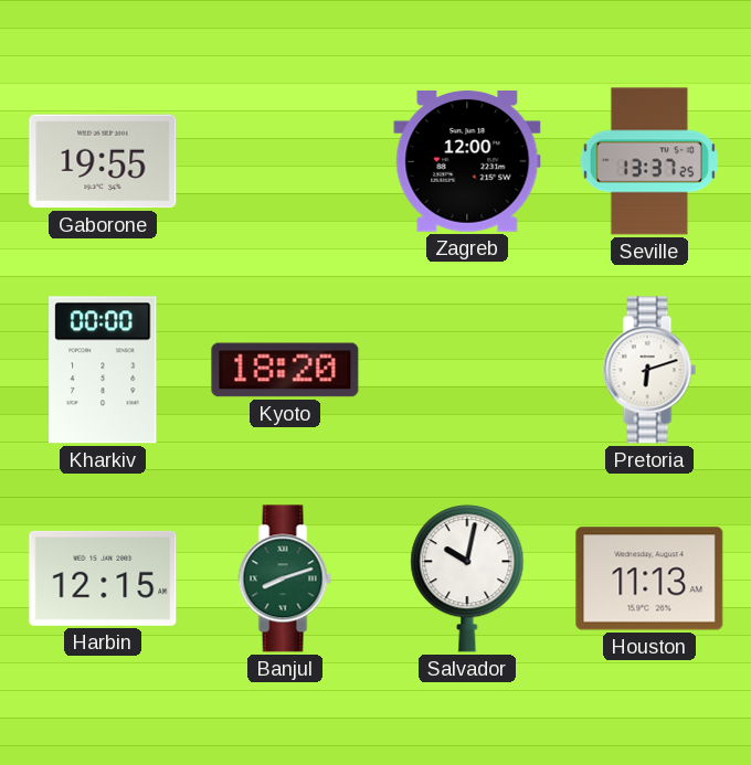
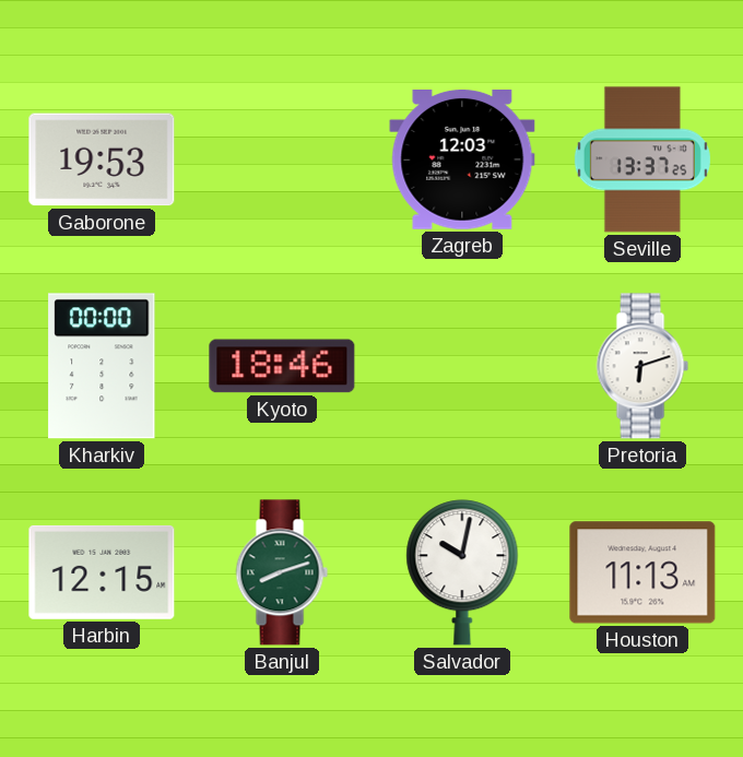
Gaborone: 19:55 -> 19:53
Zagreb: 12:00 -> 12:03
Kyoto: 18:20 -> 18:46
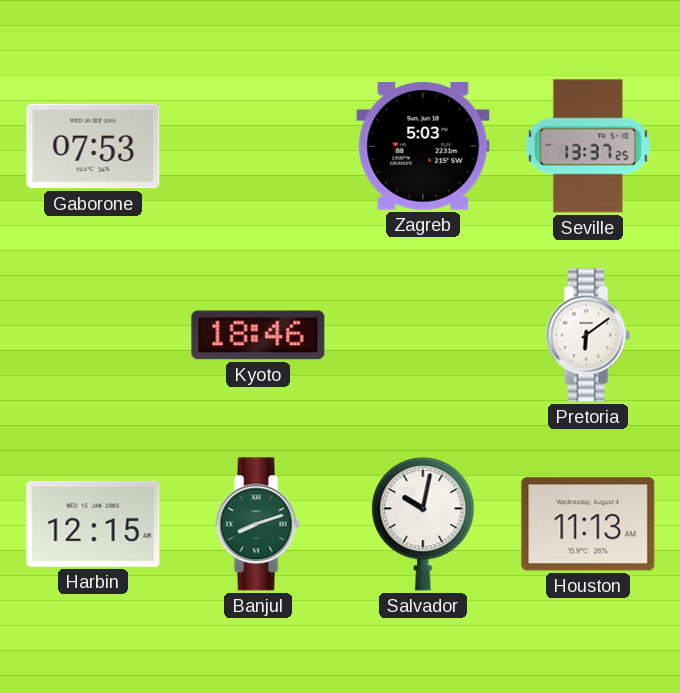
Gaborone: 19:53 -> 07:53
Zagreb: 12:03 -> 5:03
Kharkiv: 00:00 -> none
Pretoria: 6:12 -> 6:09
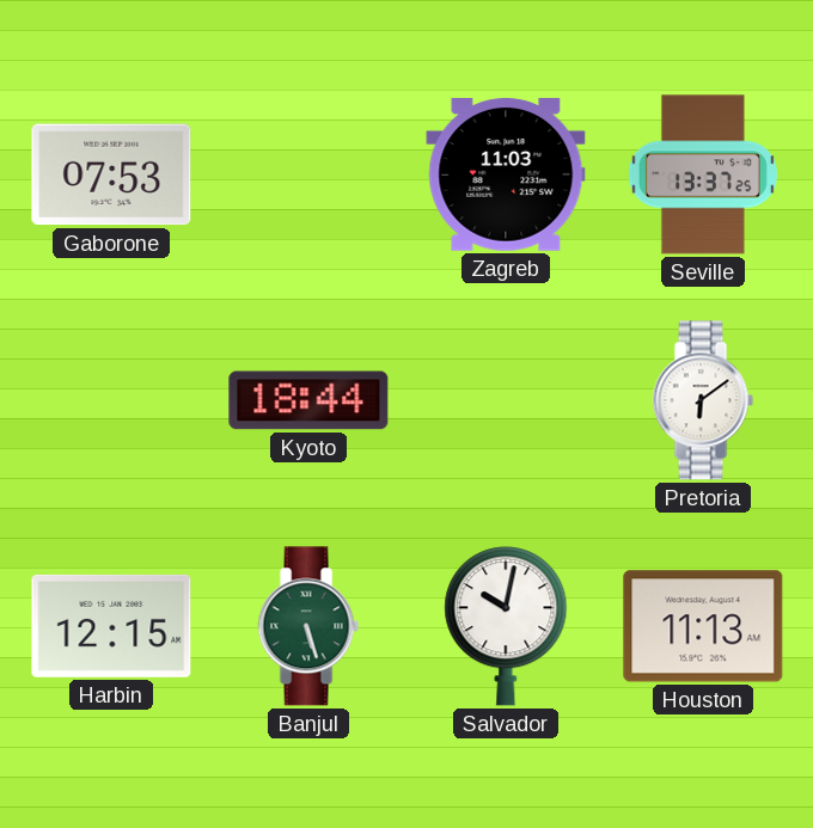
Zagreb: 5:03 -> 11:03
Kyoto: 18:46 -> 18:44
Banjul: 8:12 -> 5:27
